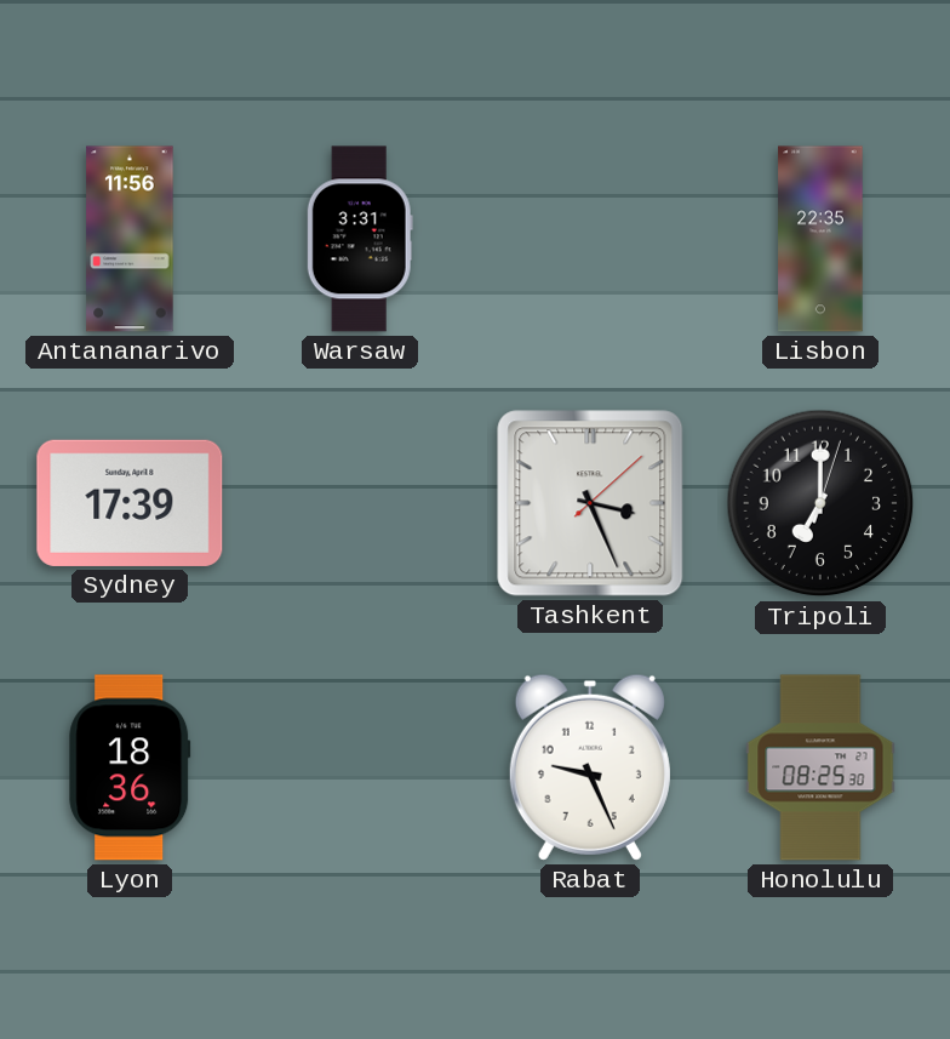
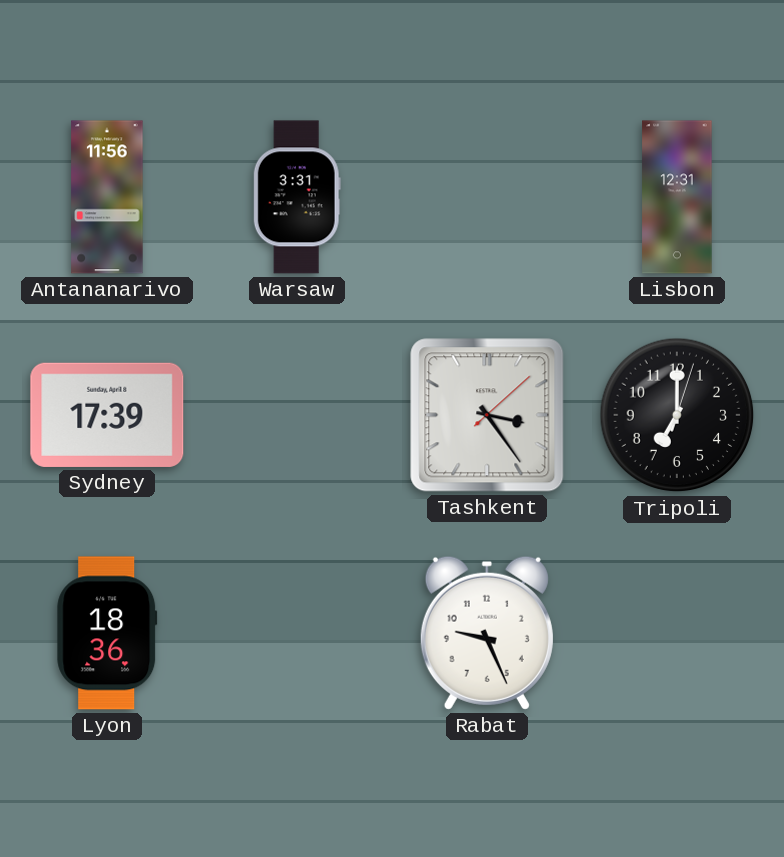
Lisbon: 22:35 -> 12:31
Tashkent: 3:26 -> 3:24
Honolulu: 08:25 -> none
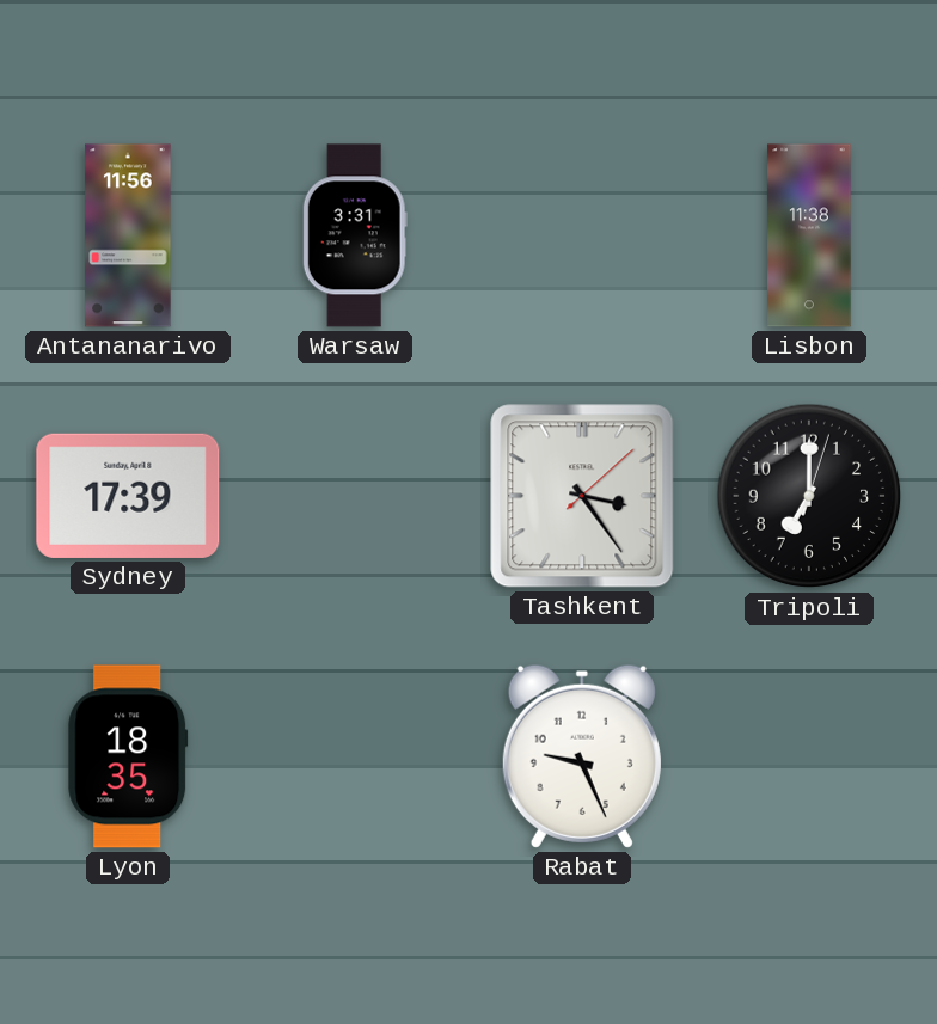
Lisbon: 12:31 -> 11:38
Lyon: 18:36 -> 18:35
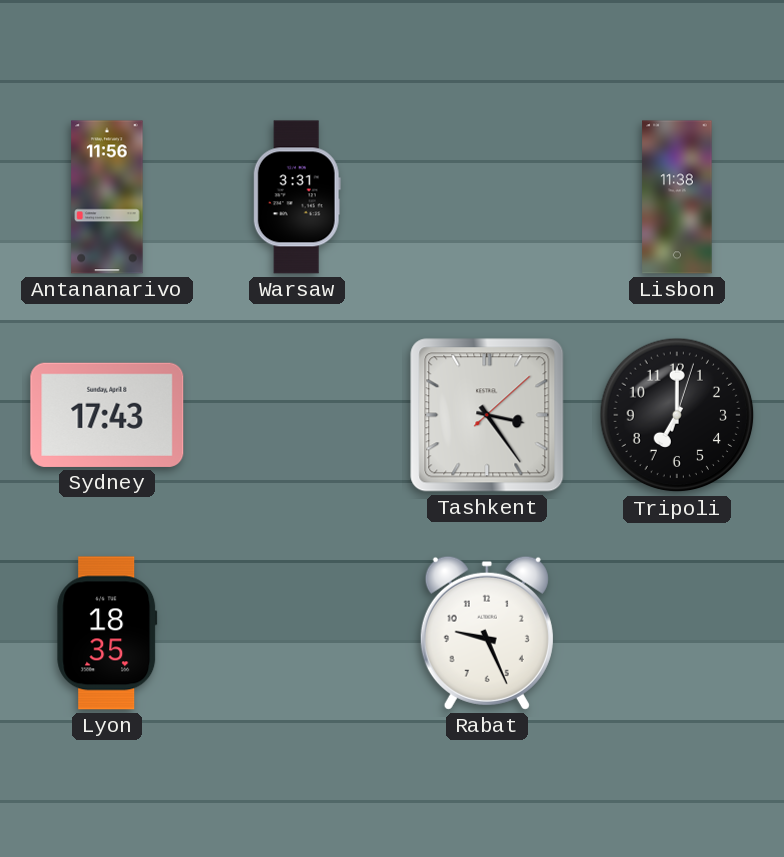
Sydney: 17:39 -> 17:43
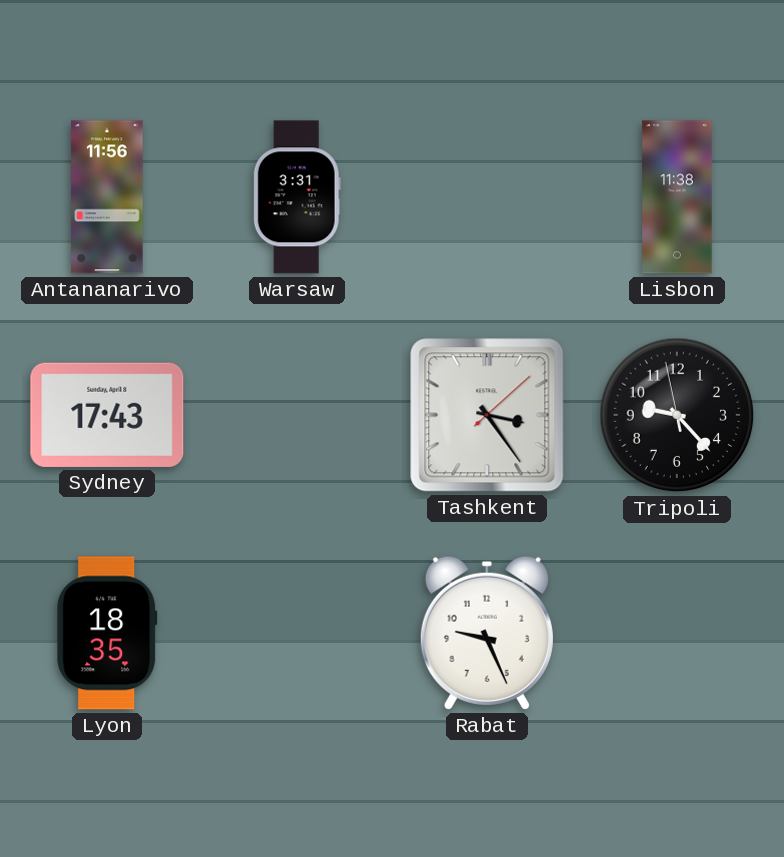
Tripoli: 7:00 -> 9:22
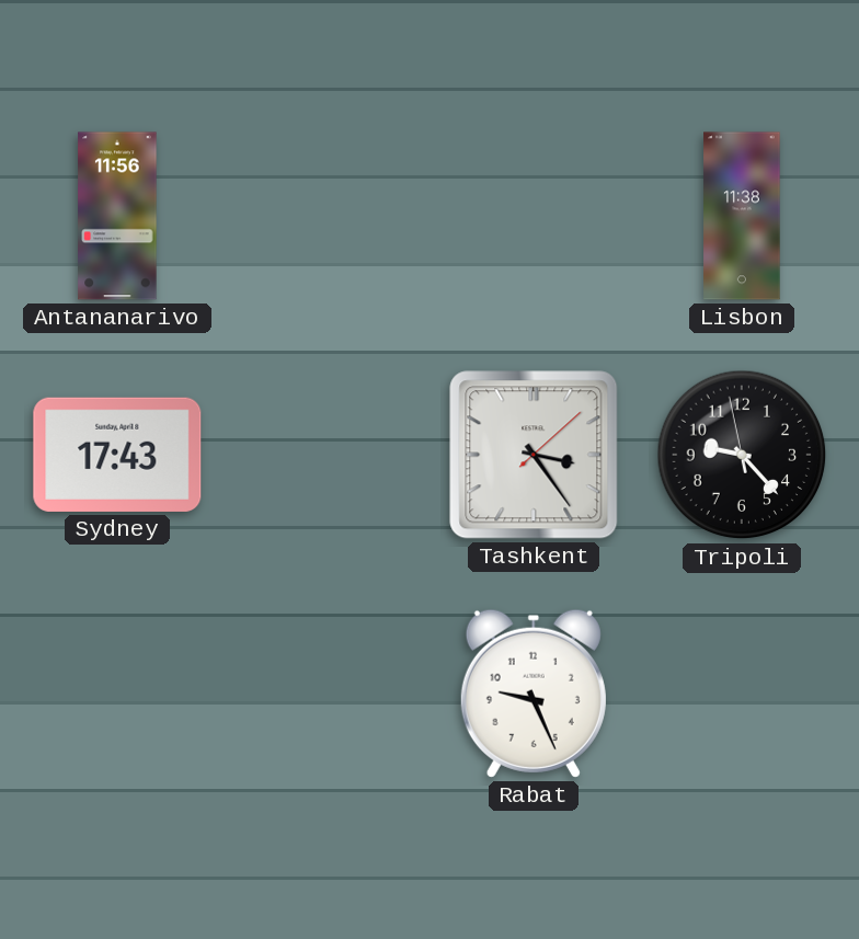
Warsaw: 3:31 -> none
Lyon: 18:35 -> none
